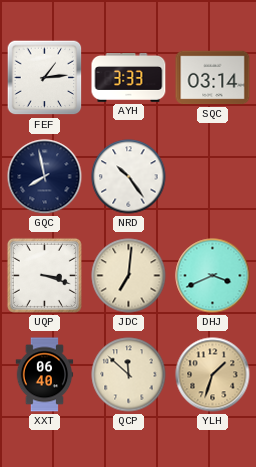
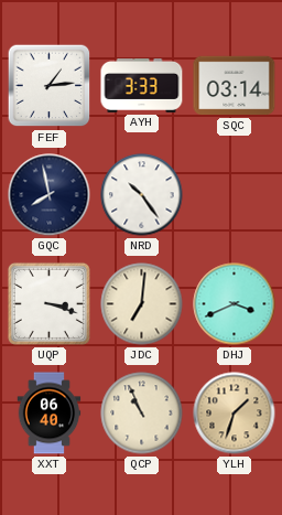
QCP: 11:52 -> 10:56
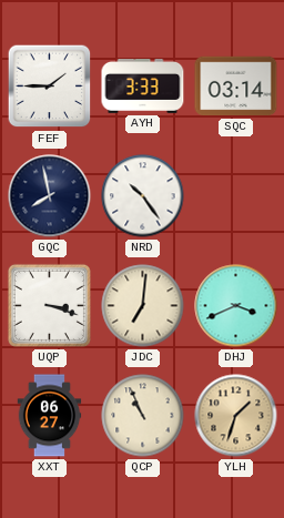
FEF: 1:14 -> 1:45
XXT: 06:40 -> 06:27
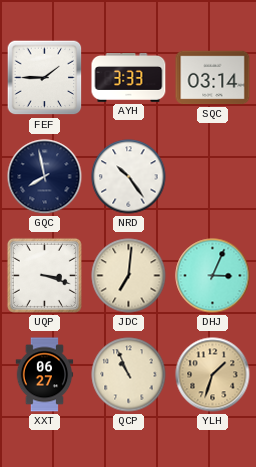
DHJ: 3:41 -> 3:04
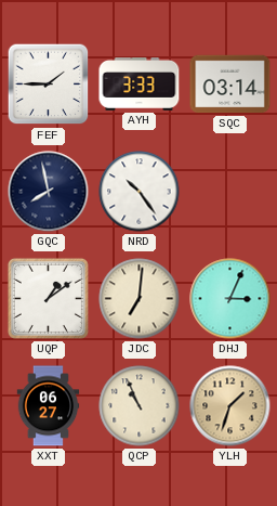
UQP: 3:18 -> 1:09
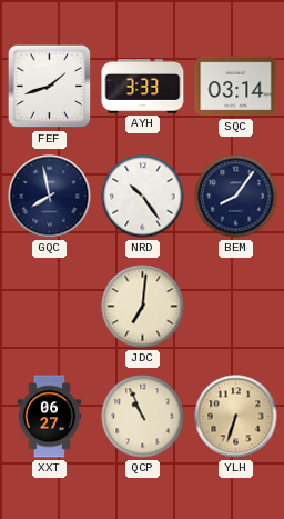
FEF: 1:45 -> 1:42
BEM: none -> 8:06
UQP: 1:09 -> none
DHJ: 3:04 -> none
YLH: 1:33 -> 6:33
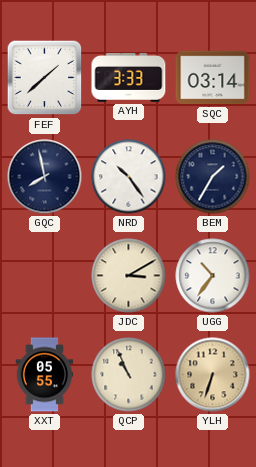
FEF: 1:42 -> 1:38
BEM: 8:06 -> 1:35
JDC: 7:01 -> 3:10
UGG: none -> 10:36
XXT: 06:27 -> 05:55
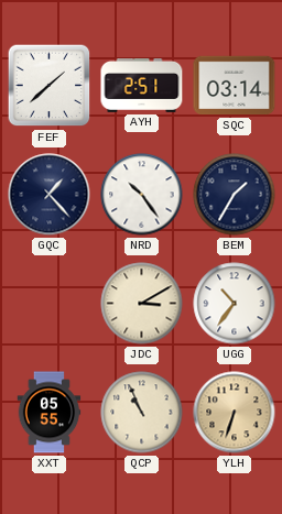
AYH: 3:33 -> 2:51
GQC: 7:58 -> 1:23
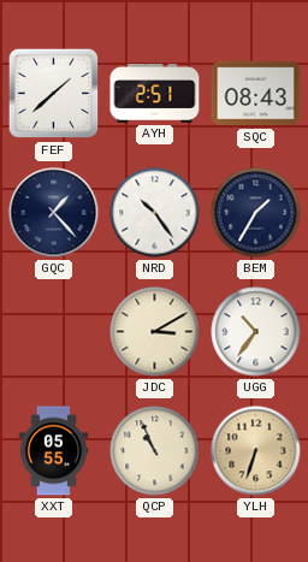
SQC: 03:14 -> 08:43
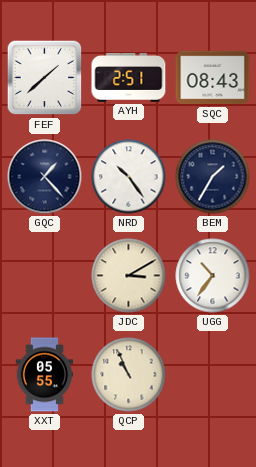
YLH: 6:33 -> none
